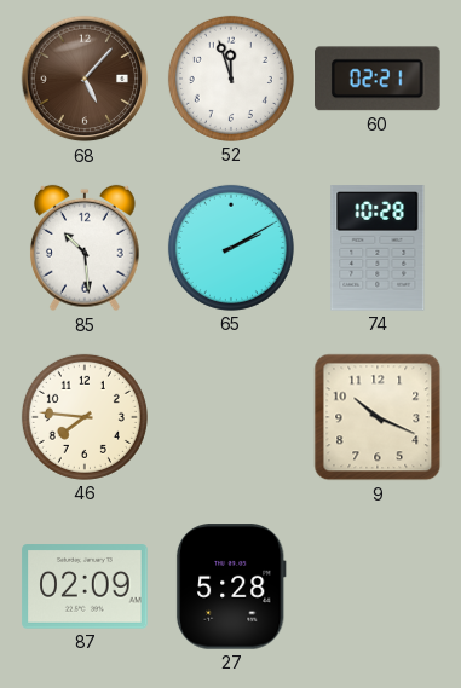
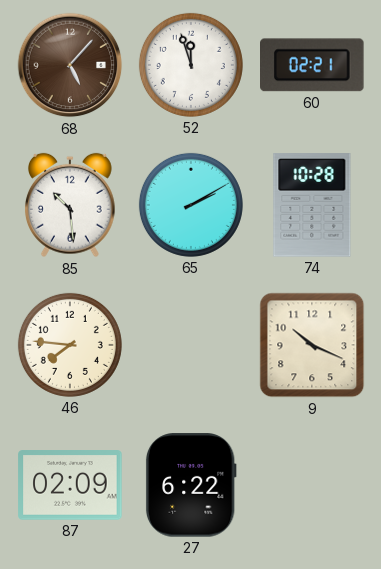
27: 5:28 -> 6:22
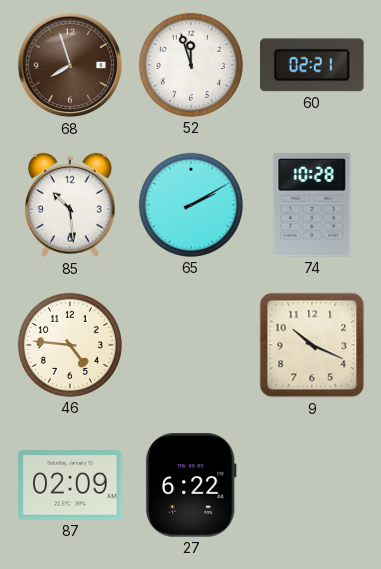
68: 5:07 -> 7:57
46: 7:46 -> 4:46
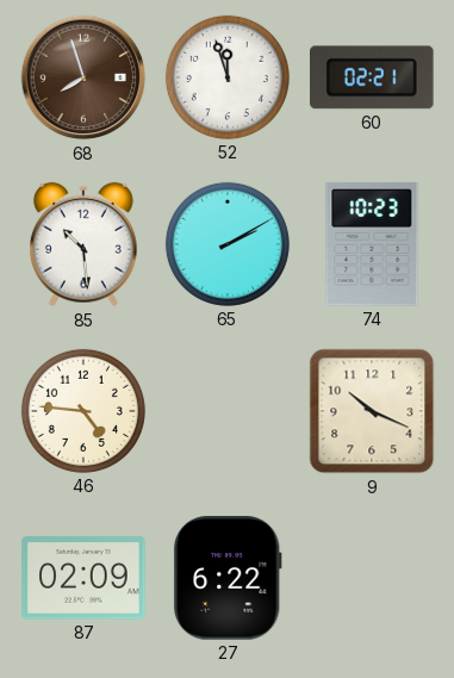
74: 10:28 -> 10:23
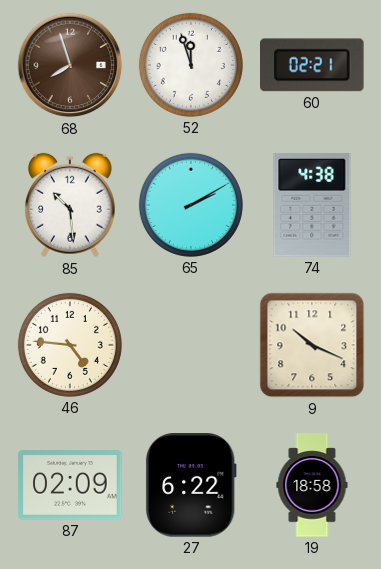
74: 10:23 -> 4:38
19: none -> 18:58
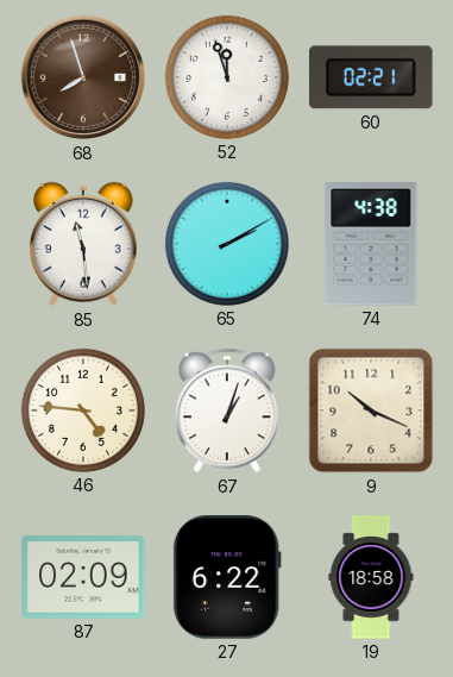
85: 10:29 -> 11:29
67: none -> 1:03
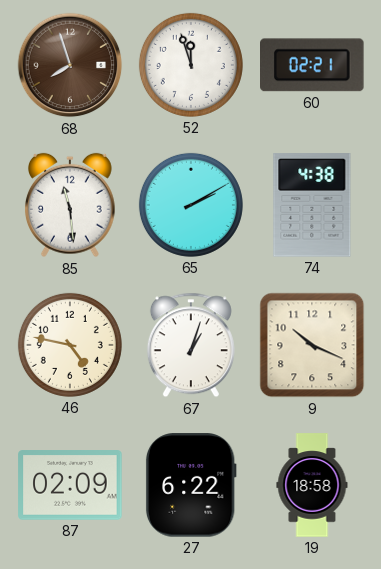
46: 4:46 -> 4:47
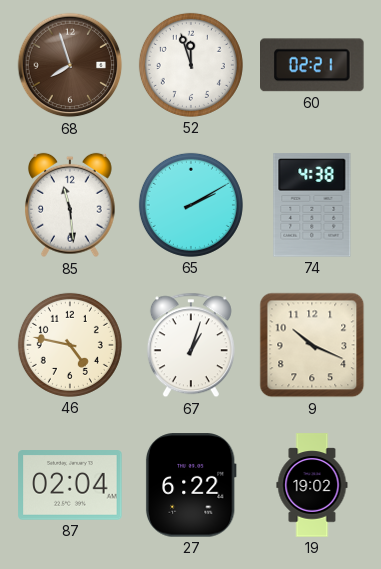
87: 02:09 -> 02:04
19: 18:58 -> 19:02
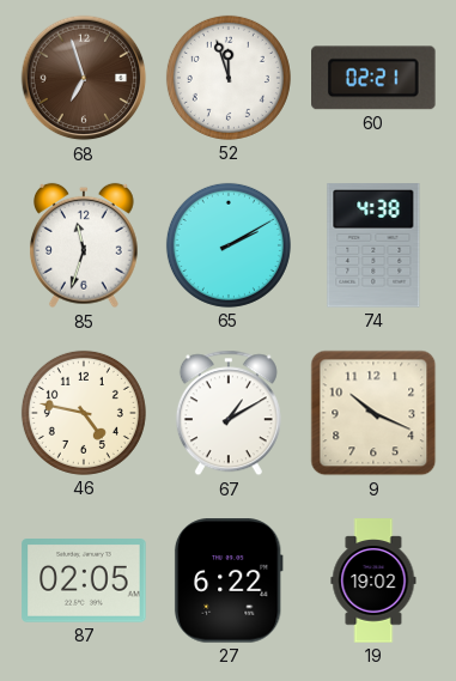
68: 7:57 -> 6:57
85: 11:29 -> 11:33
67: 1:03 -> 1:10
87: 02:04 -> 02:05
